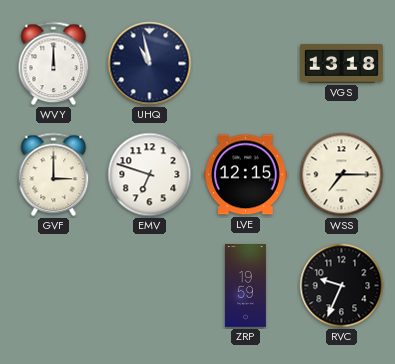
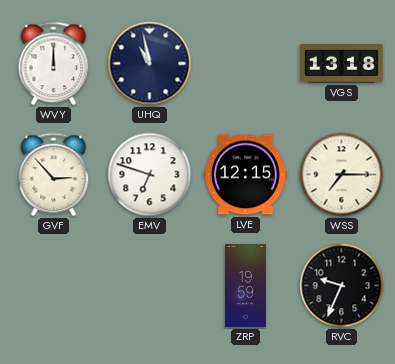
GVF: 3:00 -> 2:53
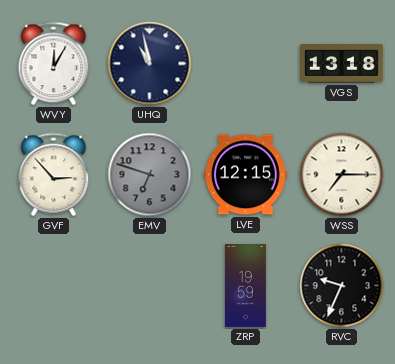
WVY: 12:00 -> 12:05
EMV dial: white -> grey
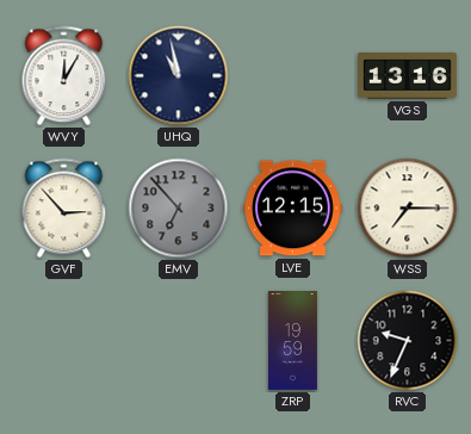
VGS: 13:18 -> 13:16
EMV: 6:48 -> 6:53
